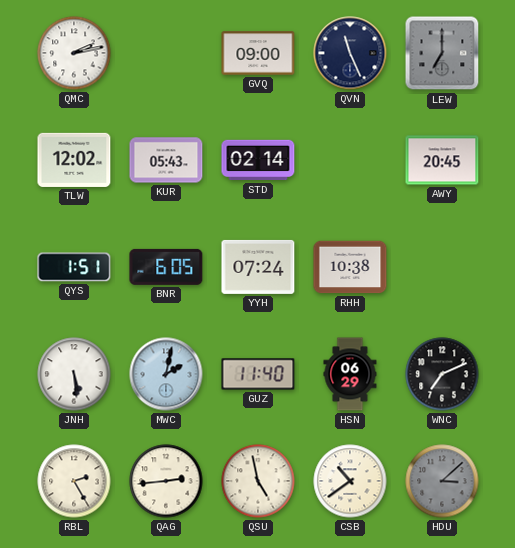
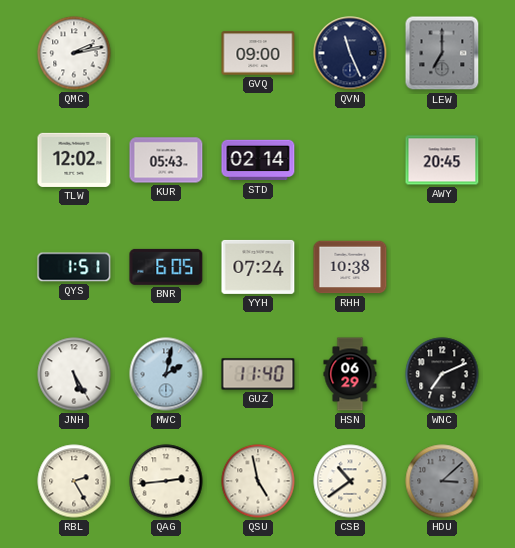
JNH: 5:29 -> 5:25
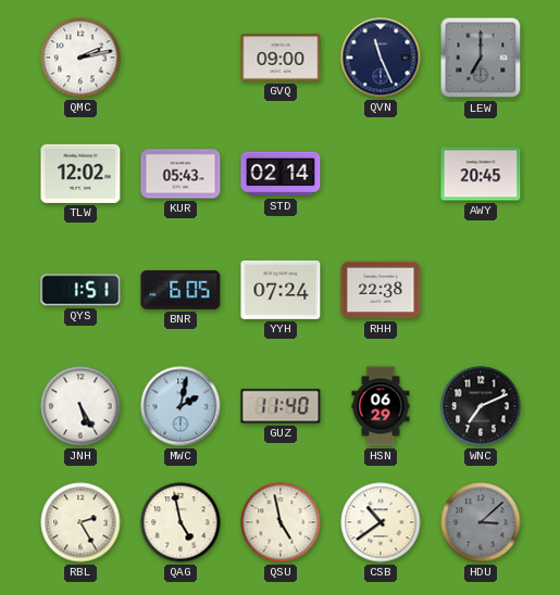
RHH: 10:38 -> 22:38
QAG: 2:44 -> 4:58
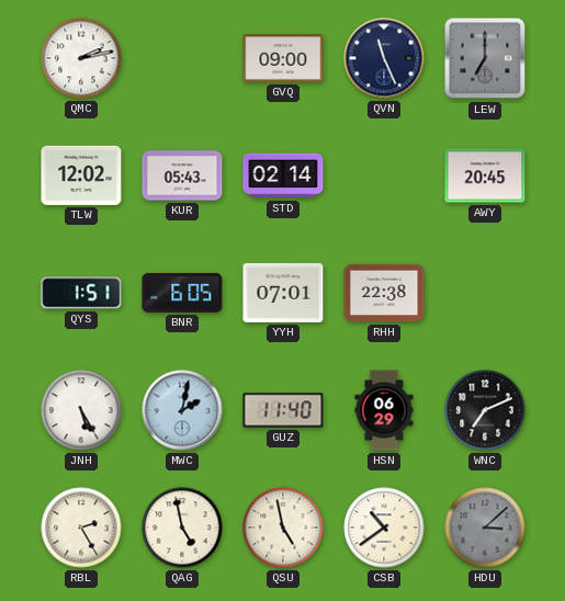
YYH: 07:24 -> 07:01
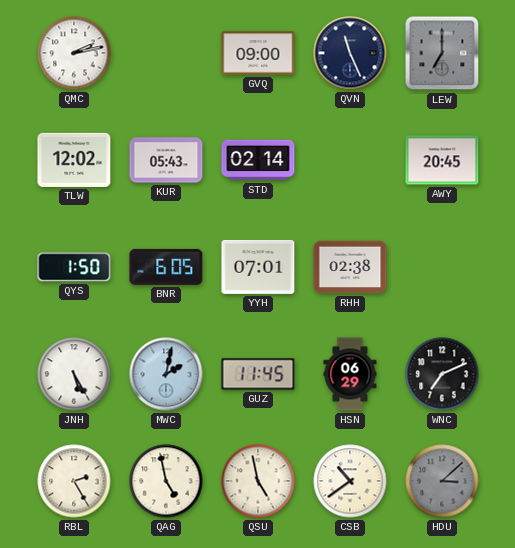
QYS: 1:51 -> 1:50
RHH: 22:38 -> 02:38
GUZ: 11:40 -> 11:45
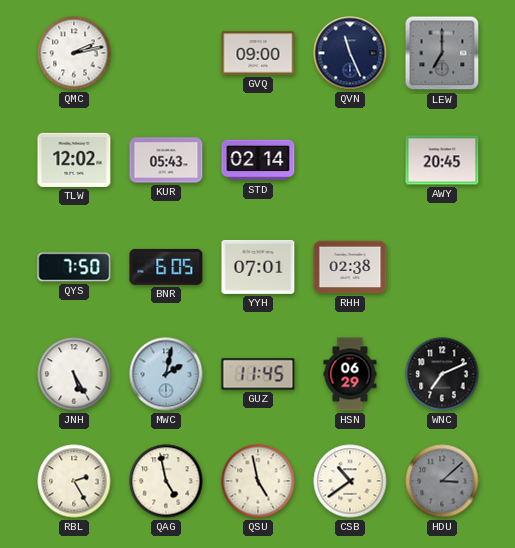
QYS: 1:50 -> 7:50
